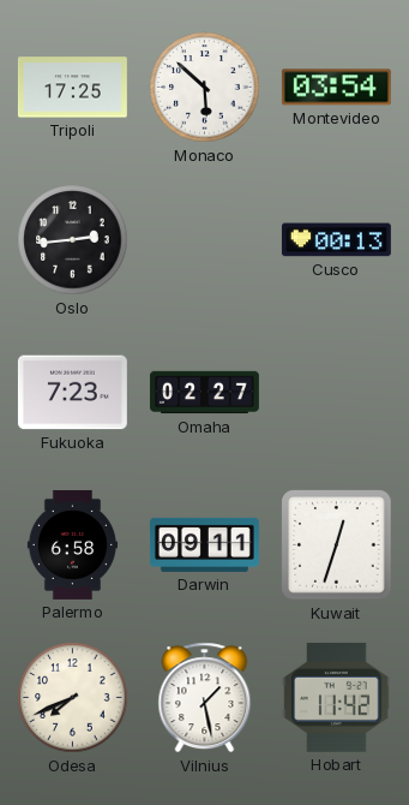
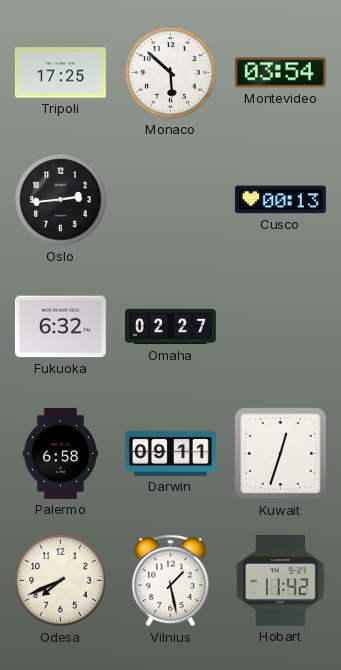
Fukuoka: 7:23 -> 6:32
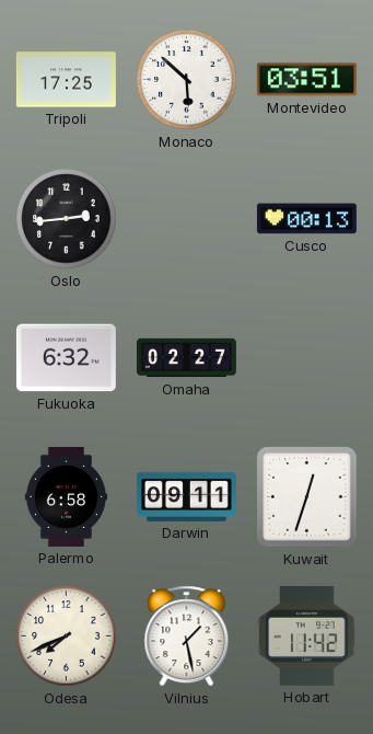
Montevideo: 03:54 -> 03:51
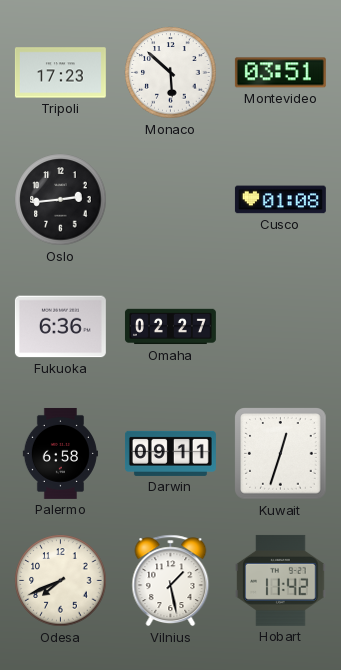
Tripoli: 17:25 -> 17:23
Cusco: 00:13 -> 01:08
Fukuoka: 6:32 -> 6:36
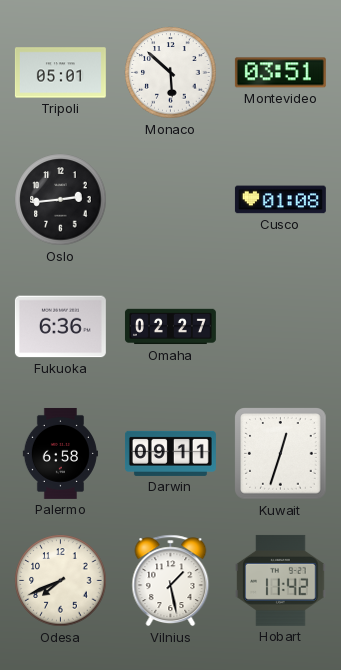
Tripoli: 17:23 -> 05:01
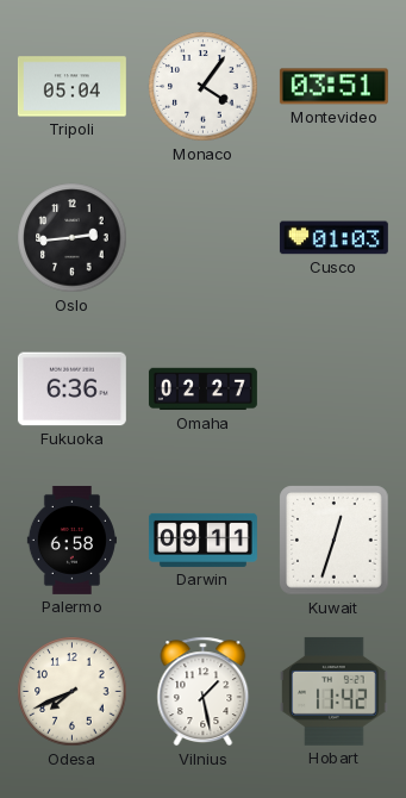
Tripoli: 05:01 -> 05:04
Monaco: 5:52 -> 4:06
Cusco: 01:08 -> 01:03
